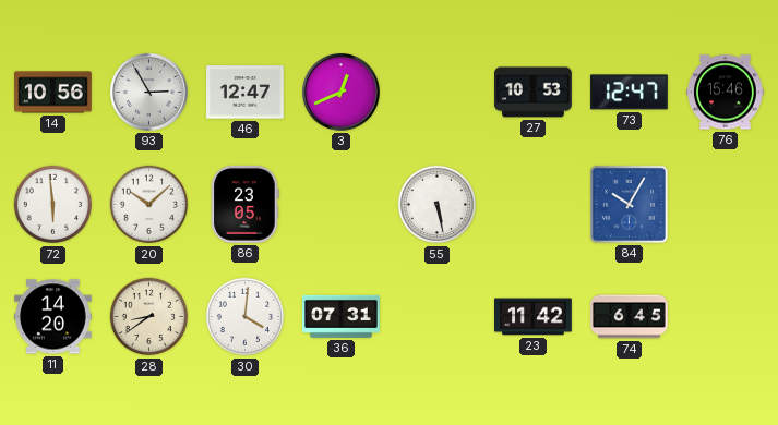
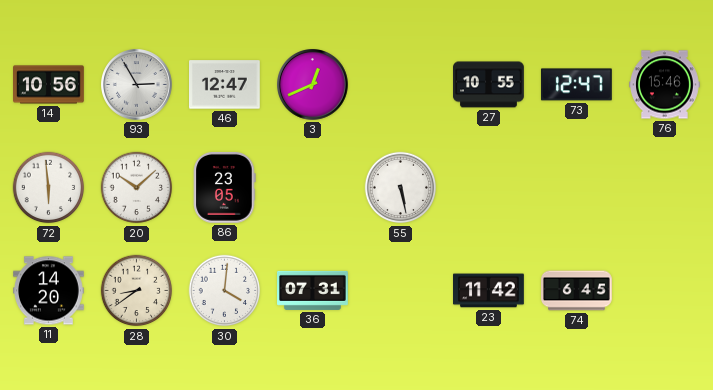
27: 10:53 -> 10:55
84: 10:05 -> none
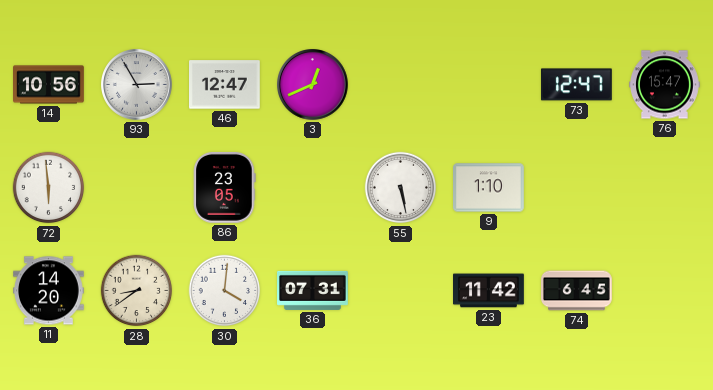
27: 10:55 -> none
76: 15:46 -> 15:47
20: 10:08 -> none
9: none -> 1:10
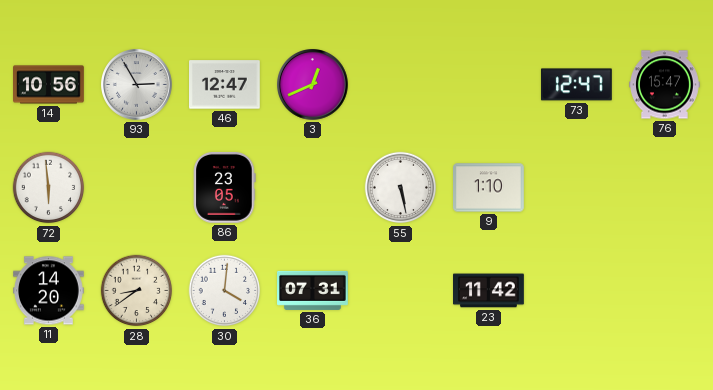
74: 6:45 -> none
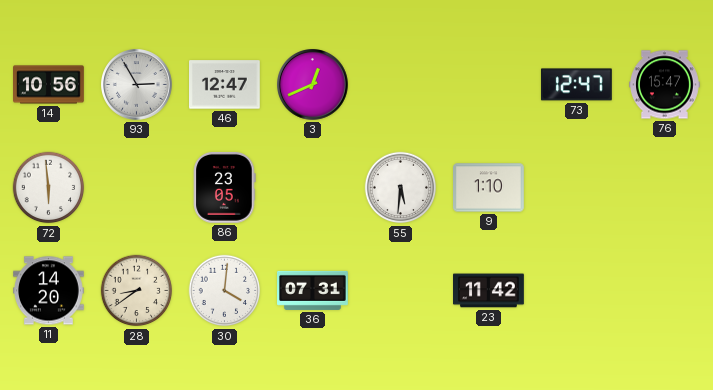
55: 5:28 -> 5:31
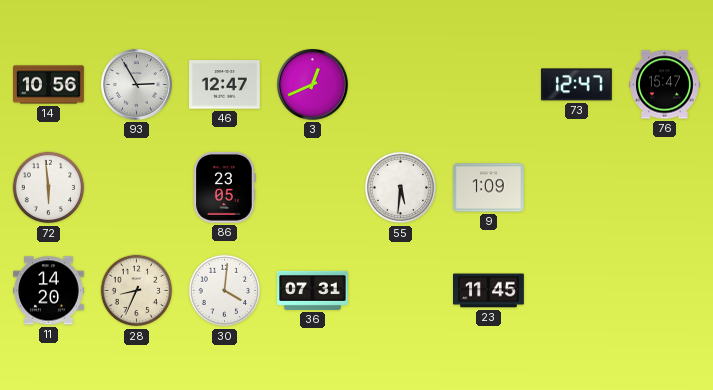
9: 1:10 -> 1:09
28: 8:39 -> 8:34
23: 11:42 -> 11:45
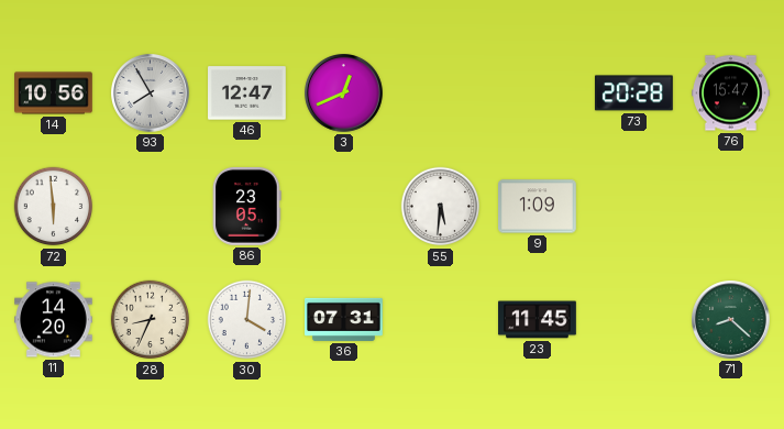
93: 2:55 -> 7:55
73: 12:47 -> 20:28
71: none -> 8:22
